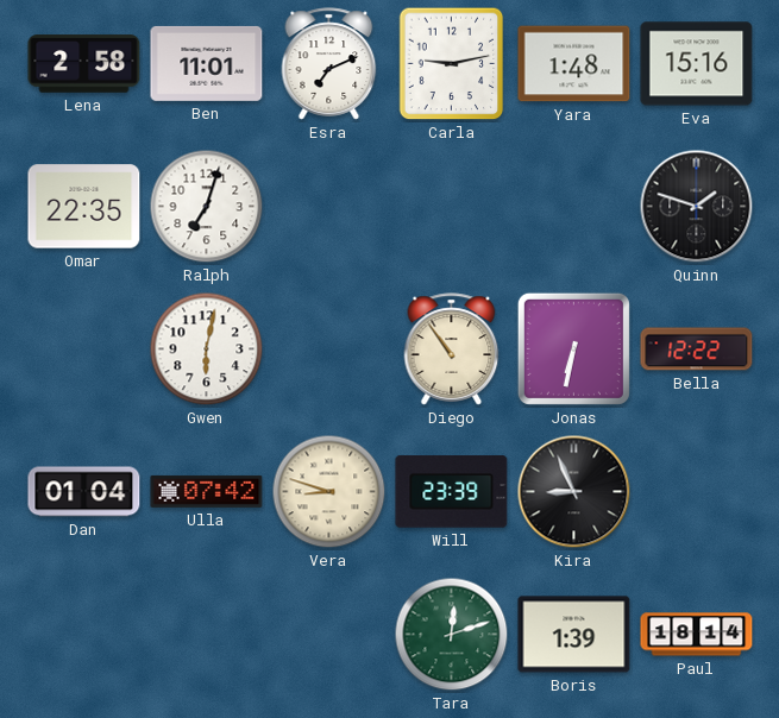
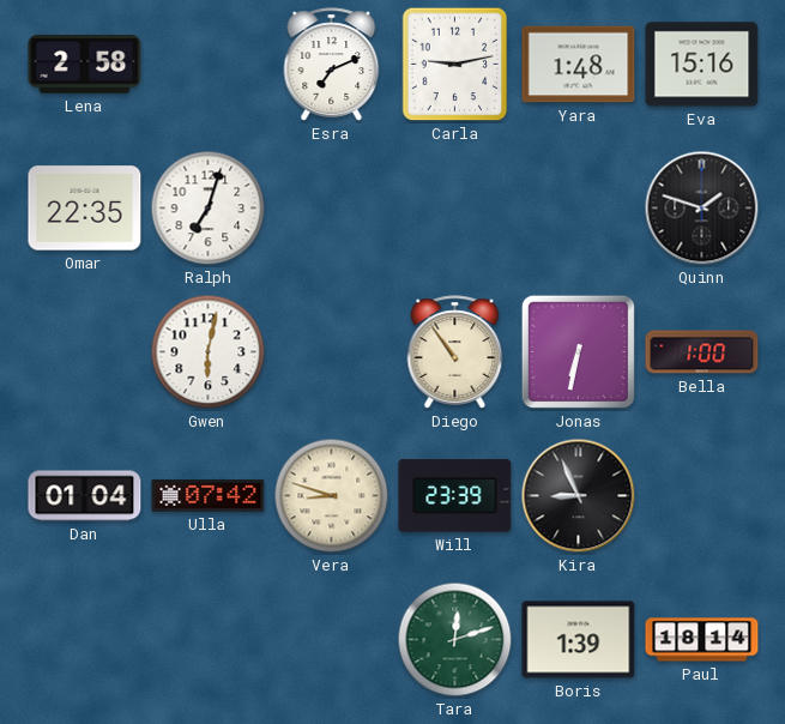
Ben: 11:01 -> none
Bella: 12:22 -> 1:00
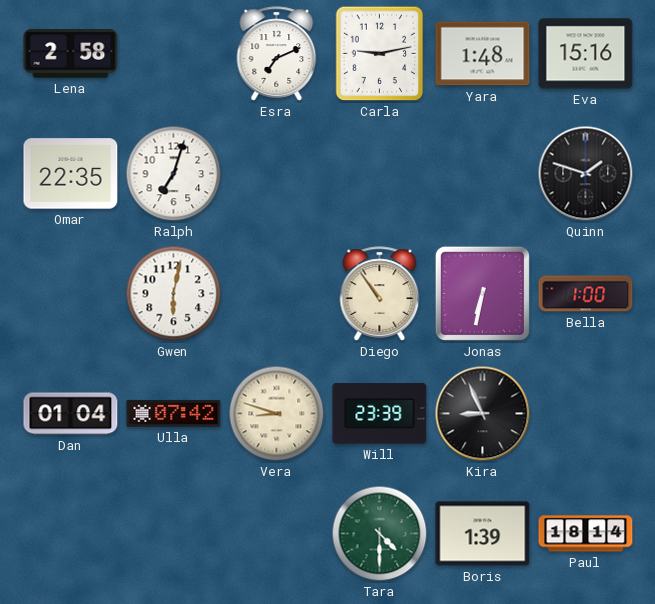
Tara: 12:12 -> 4:30
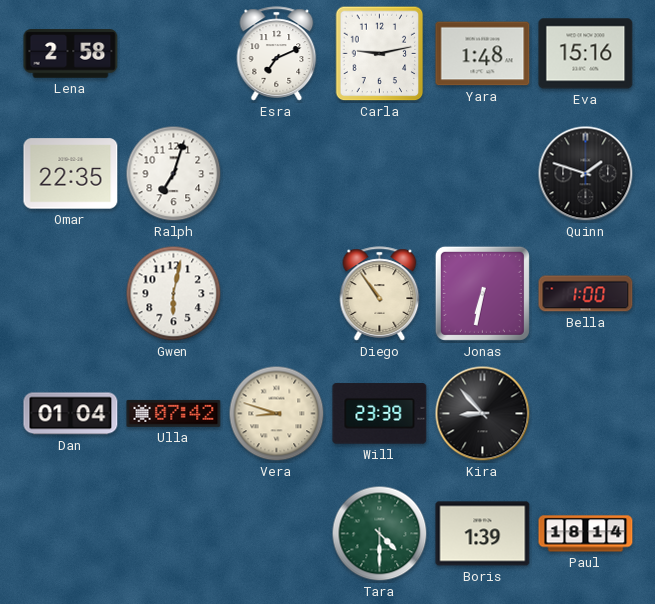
Kira: 8:56 -> 8:53
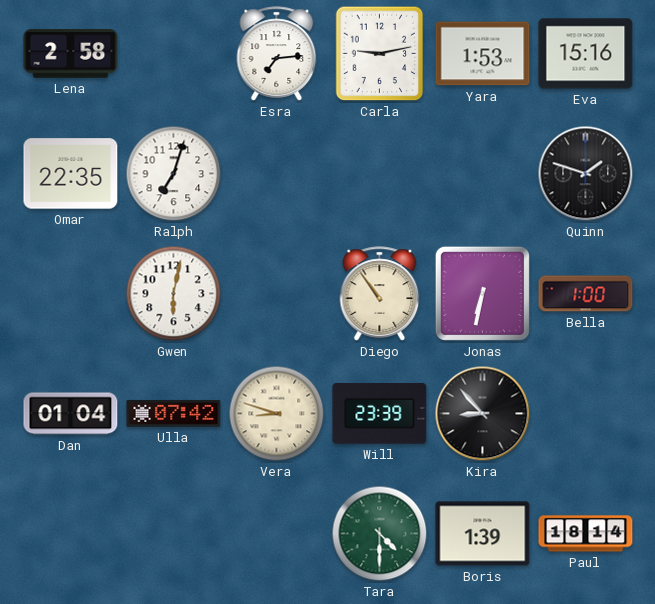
Esra: 7:11 -> 7:14
Yara: 1:48 -> 1:53
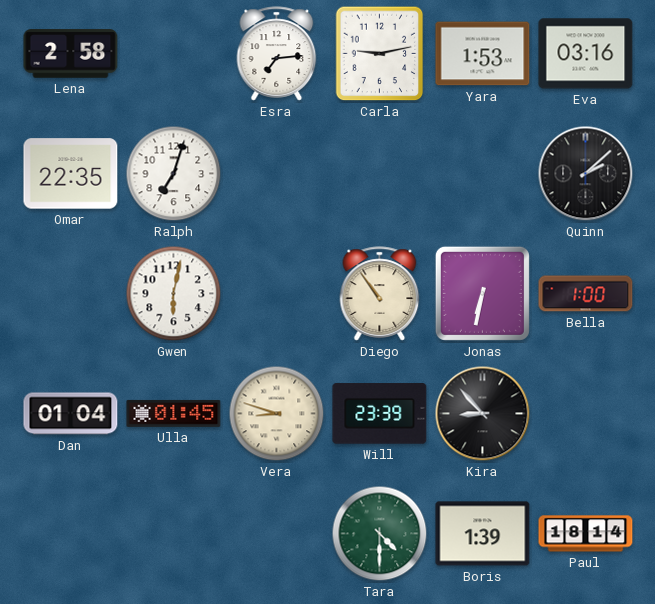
Eva: 15:16 -> 03:16
Quinn: 1:48 -> 2:08
Ulla: 07:42 -> 01:45
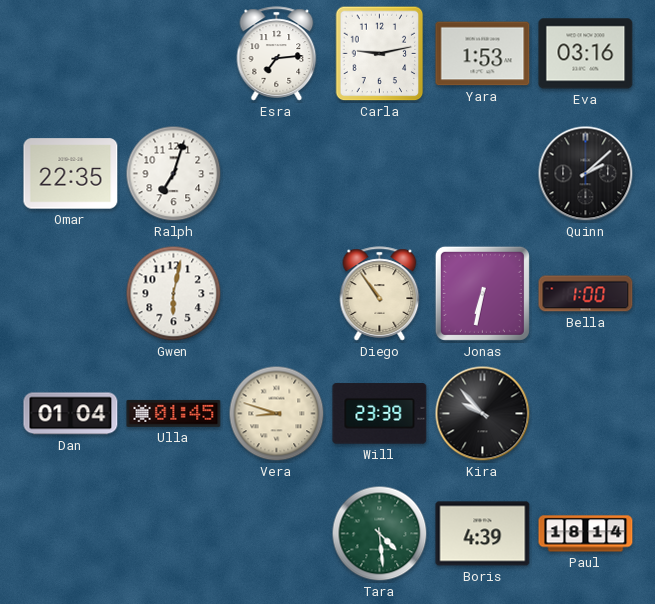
Lena: 2:58 -> none
Kira: 8:53 -> 9:53
Tara: 4:30 -> 4:29
Boris: 1:39 -> 4:39
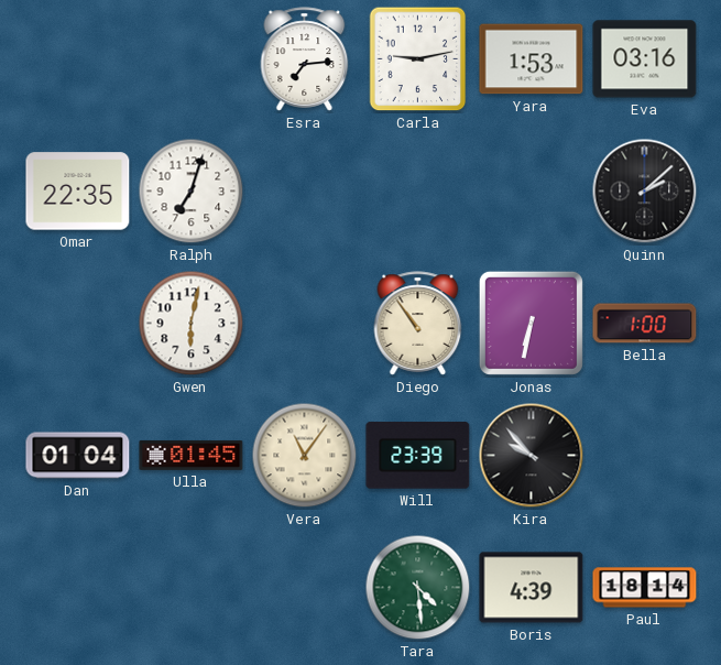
Vera: 8:48 -> 11:06
